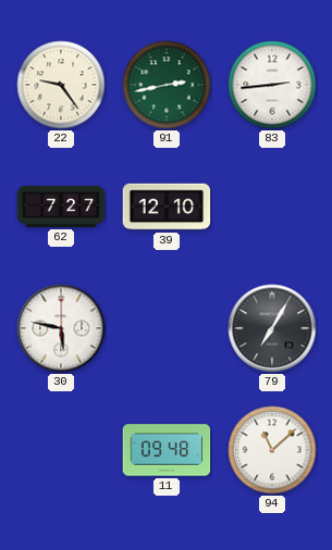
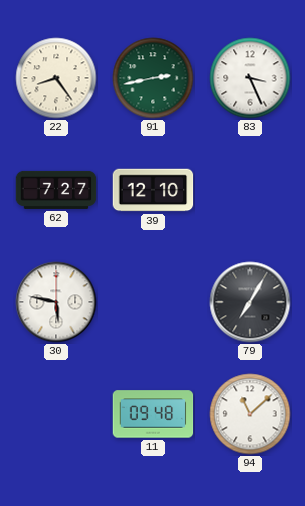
22: 9:24 -> 8:24
83: 2:44 -> 3:26
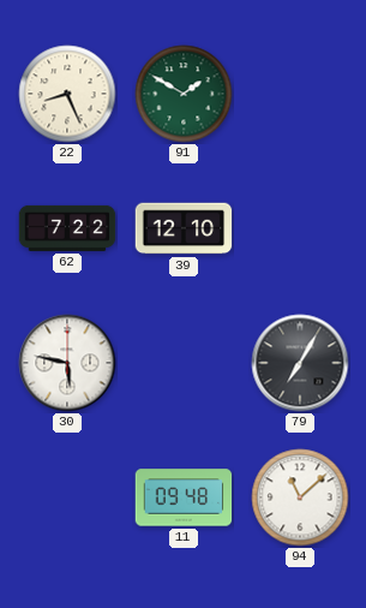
22: 8:24 -> 8:26
91: 2:43 -> 1:50
83: 3:26 -> none
62: 7:27 -> 7:22
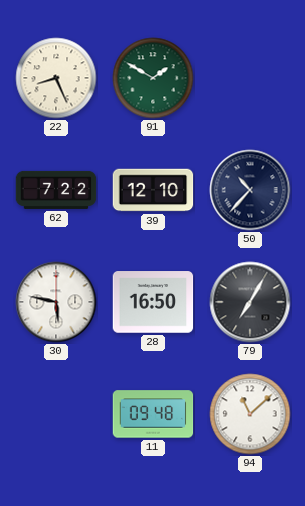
50: none -> 10:37
28: none -> 16:50
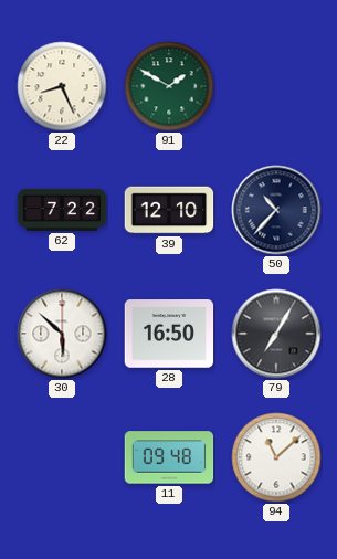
30: 5:47 -> 5:52
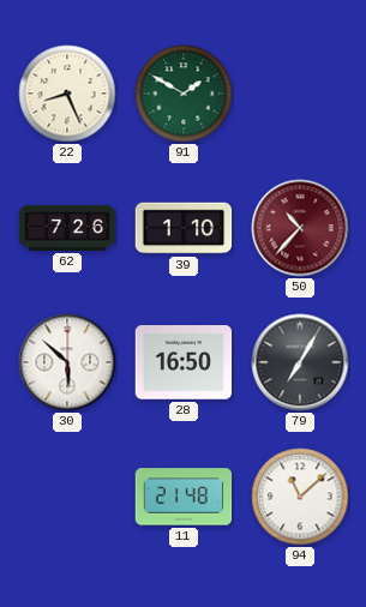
62: 7:22 -> 7:26
39: 12:10 -> 1:10
50 dial: navy -> burgundy
11: 09:48 -> 21:48
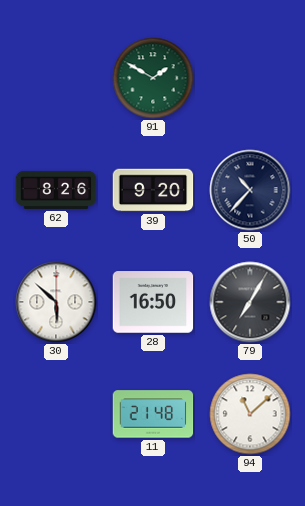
22: 8:26 -> none
62: 7:26 -> 8:26
39: 1:10 -> 9:20
50 dial: burgundy -> navy
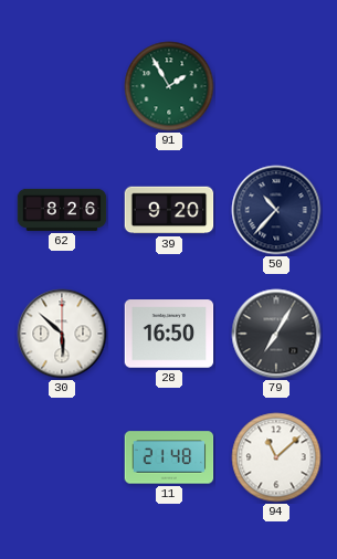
91: 1:50 -> 1:55
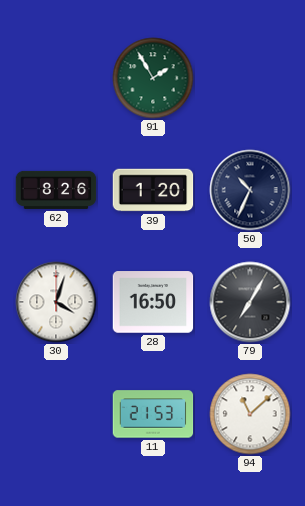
39: 9:20 -> 1:20
50: 10:37 -> 10:34
30: 5:52 -> 4:03
11: 21:48 -> 21:53
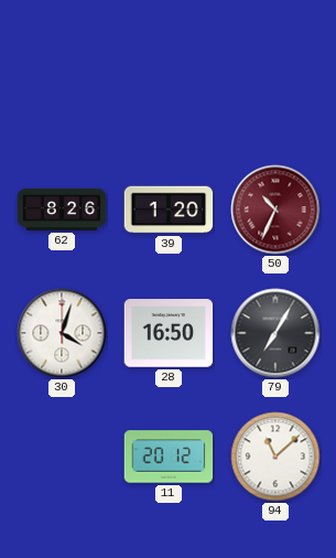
91: 1:55 -> none
50 dial: navy -> burgundy
11: 21:53 -> 20:12
